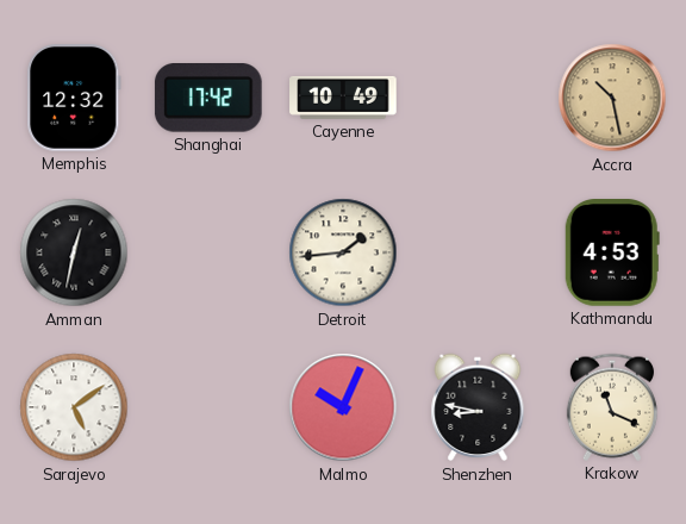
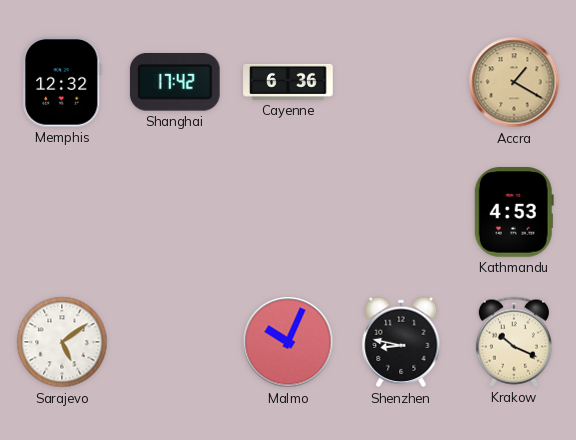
Cayenne: 10:49 -> 6:36
Accra: 10:28 -> 1:20
Amman: 12:32 -> none
Detroit: 1:44 -> none
Krakow: 11:19 -> 10:19
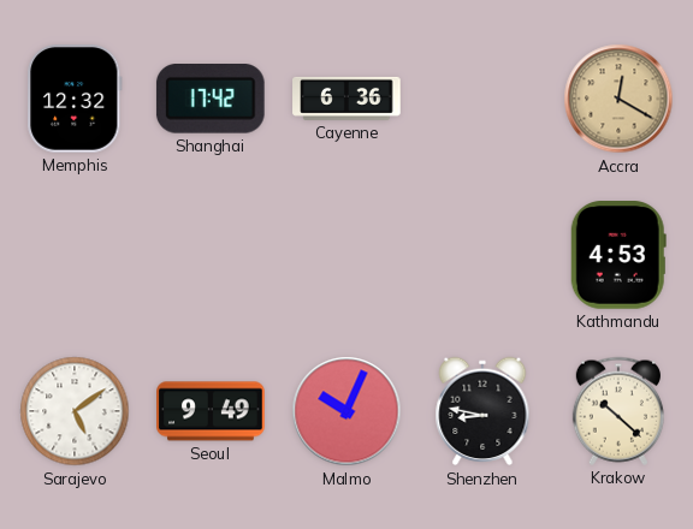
Accra: 1:20 -> 12:20
Seoul: none -> 9:49
Krakow: 10:19 -> 10:22
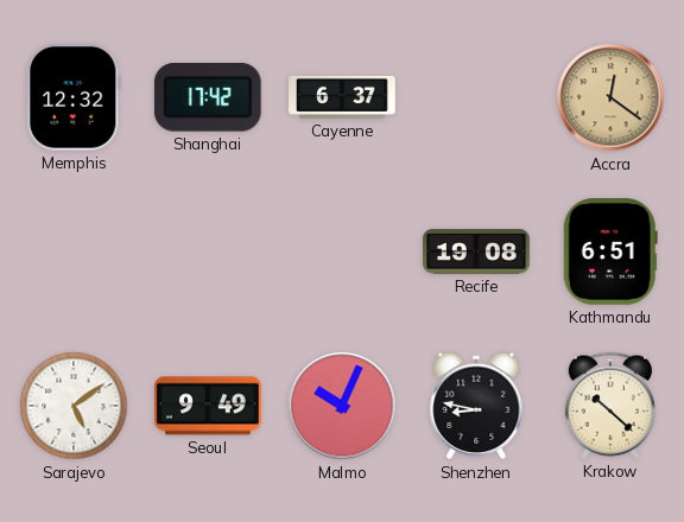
Cayenne: 6:36 -> 6:37
Accra: 12:20 -> 12:21
Recife: none -> 19:08
Kathmandu: 4:53 -> 6:51
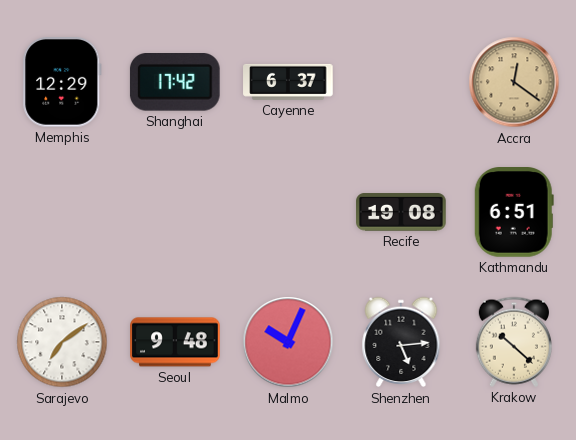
Memphis: 12:32 -> 12:29
Sarajevo: 5:09 -> 7:09
Seoul: 9:49 -> 9:48
Shenzhen: 8:47 -> 5:14
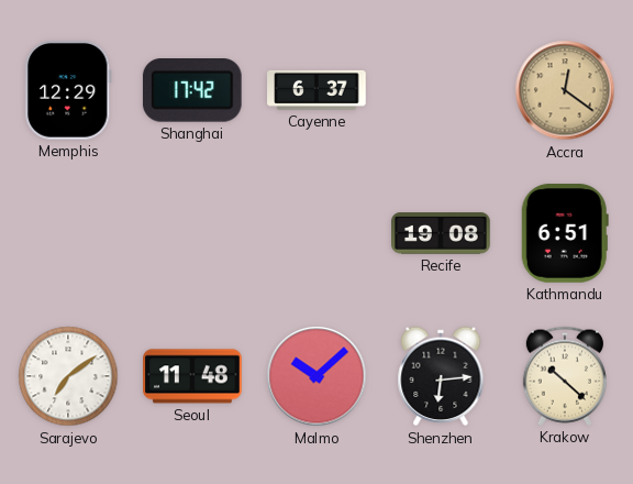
Seoul: 9:48 -> 11:48
Malmo: 10:04 -> 10:08
Shenzhen: 5:14 -> 6:14
